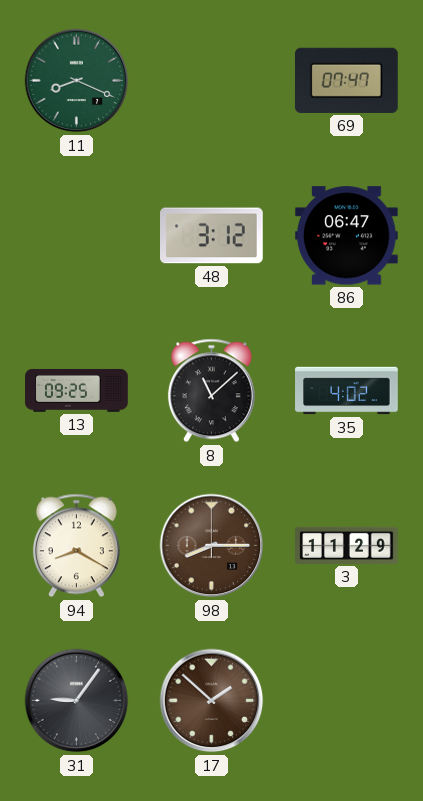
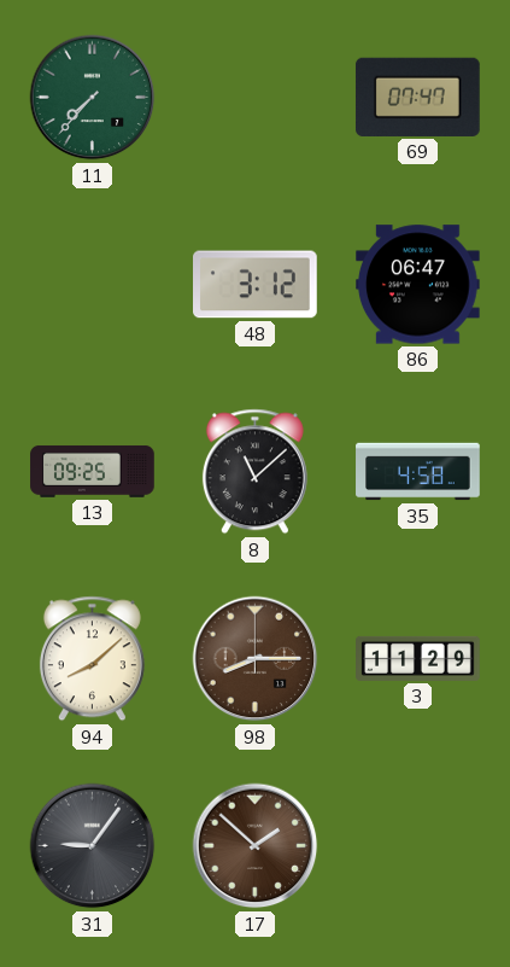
11: 8:19 -> 7:37
35: 4:02 -> 4:58
94: 8:20 -> 8:08
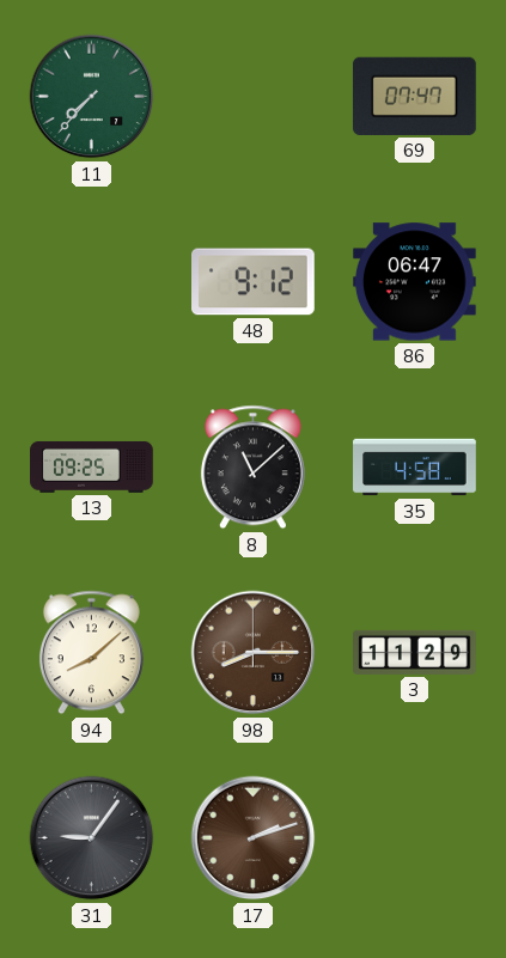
48: 3:12 -> 9:12
17: 1:52 -> 2:12
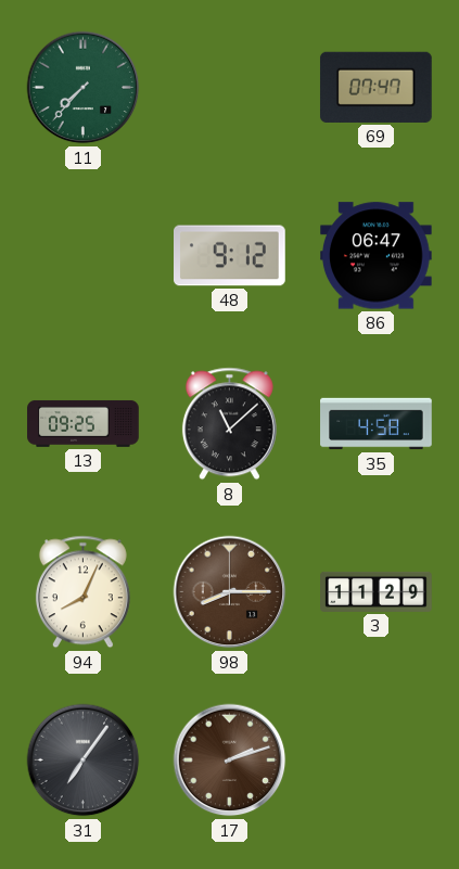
94: 8:08 -> 8:04
31: 9:06 -> 7:06
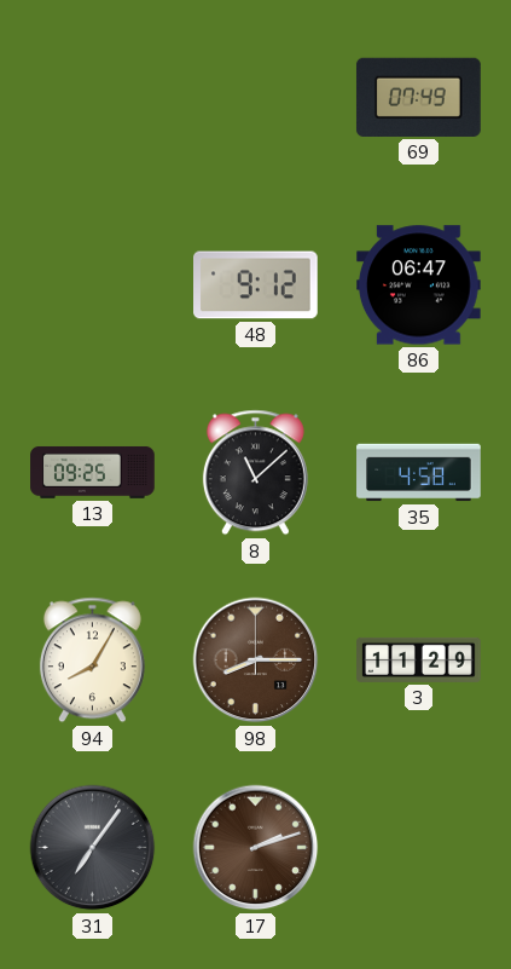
11: 7:37 -> none
69: 07:47 -> 07:49
94: 8:04 -> 8:05
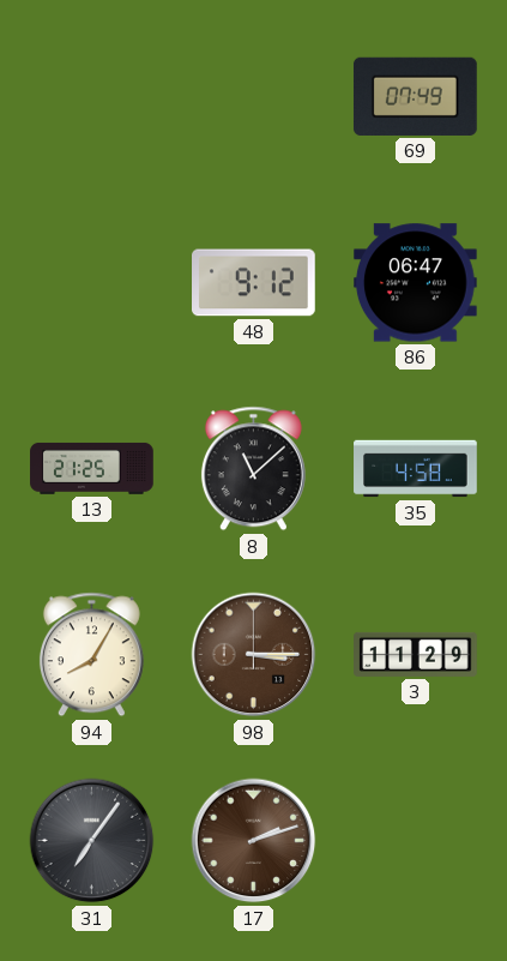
13: 09:25 -> 21:25
98: 8:15 -> 3:15
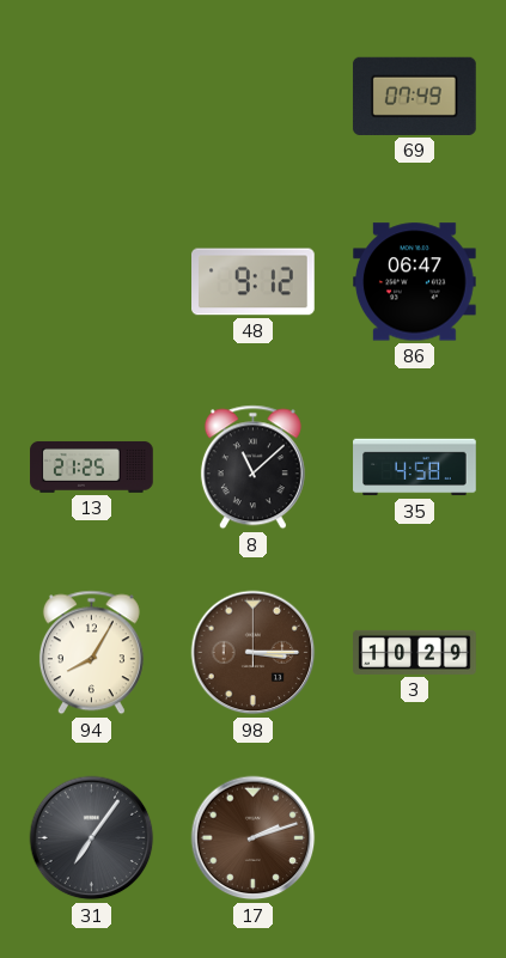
3: 11:29 -> 10:29
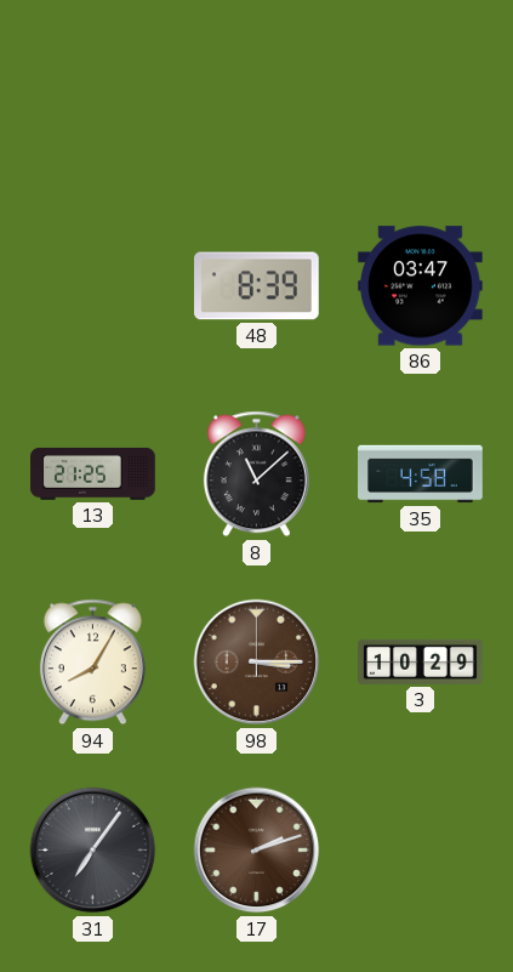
69: 07:49 -> none
48: 9:12 -> 8:39
86: 06:47 -> 03:47
